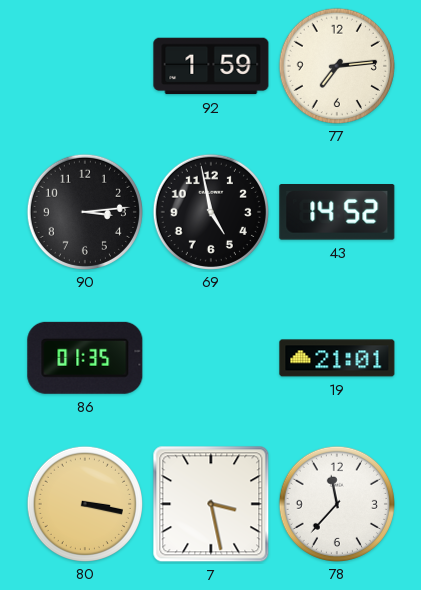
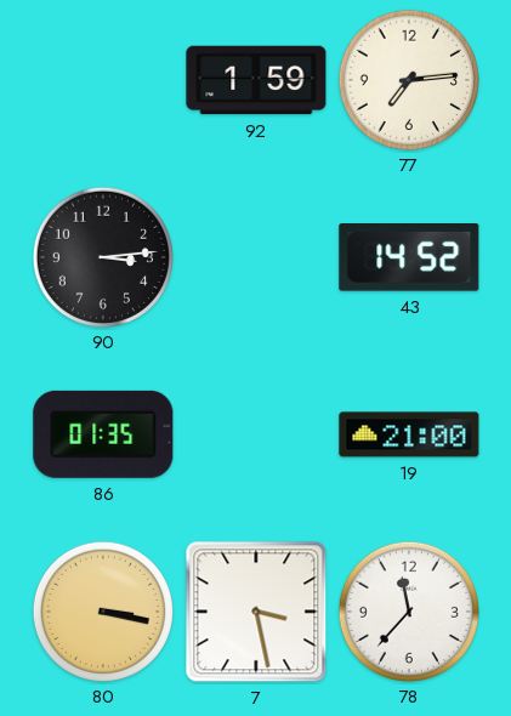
69: 4:58 -> none
19: 21:01 -> 21:00
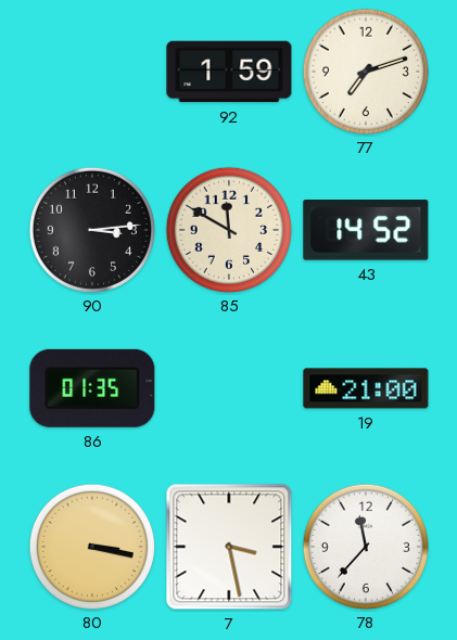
77: 7:14 -> 7:12
85: none -> 11:50
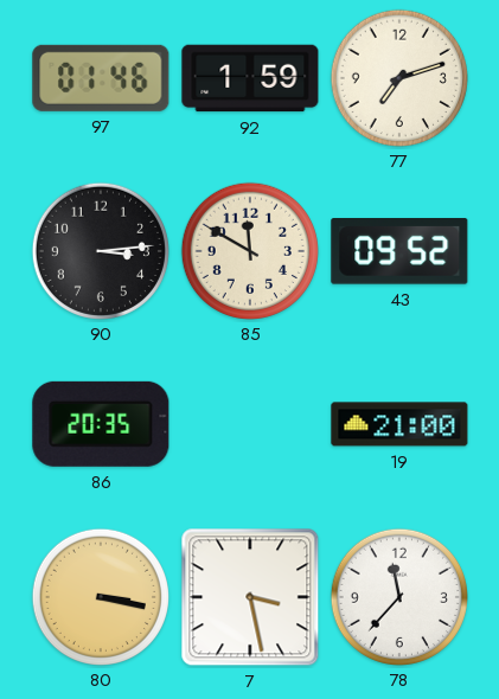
97: none -> 01:46
43: 14:52 -> 09:52
86: 01:35 -> 20:35
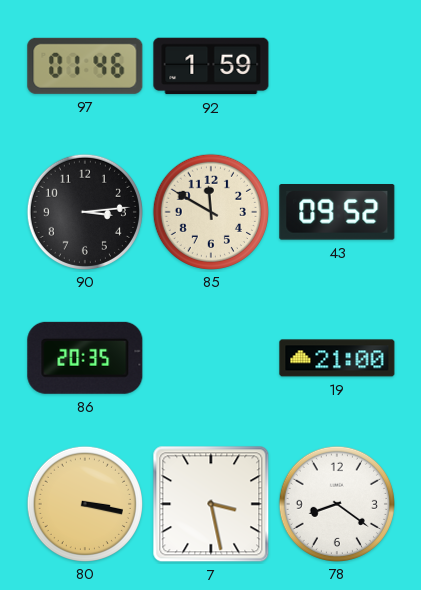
77: 7:12 -> none
78: 11:37 -> 8:21
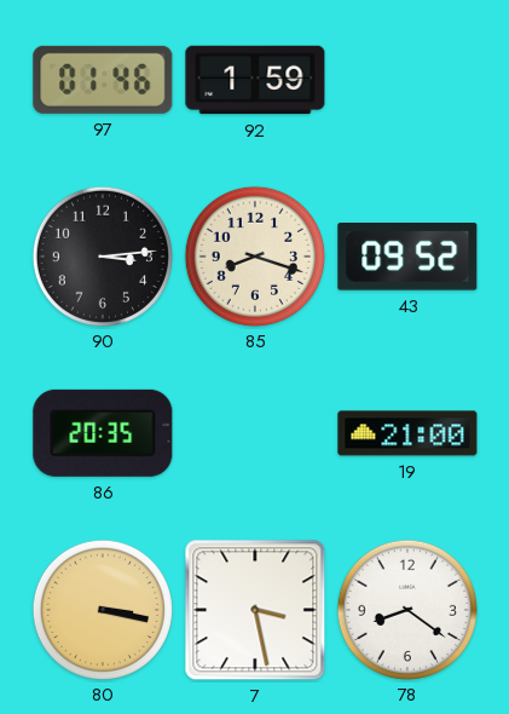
85: 11:50 -> 8:18
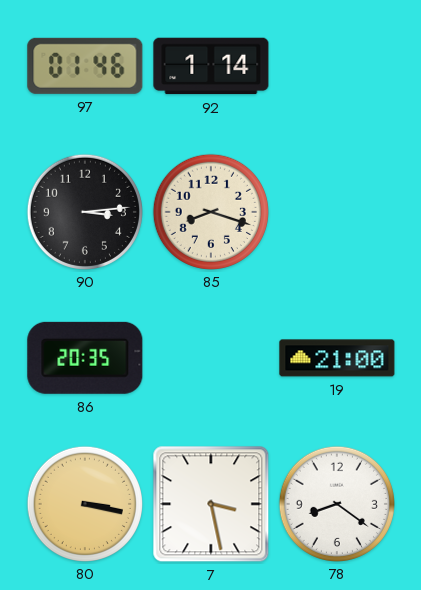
92: 1:59 -> 1:14
43: 09:52 -> none
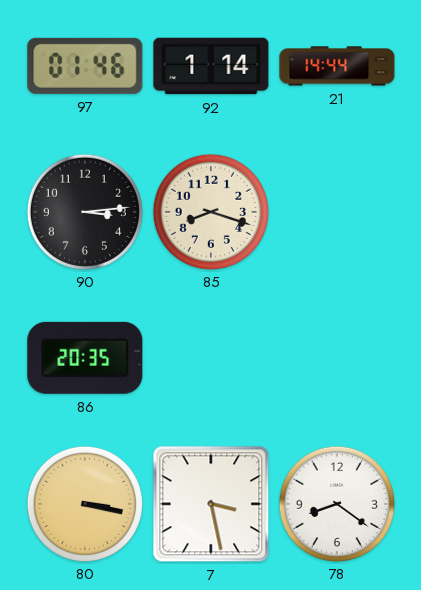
21: none -> 14:44
19: 21:00 -> none
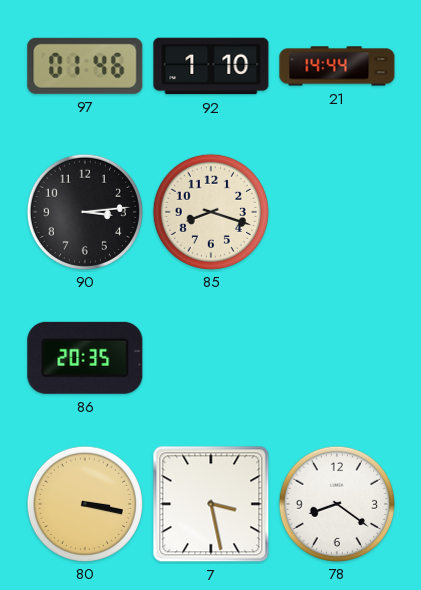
92: 1:14 -> 1:10
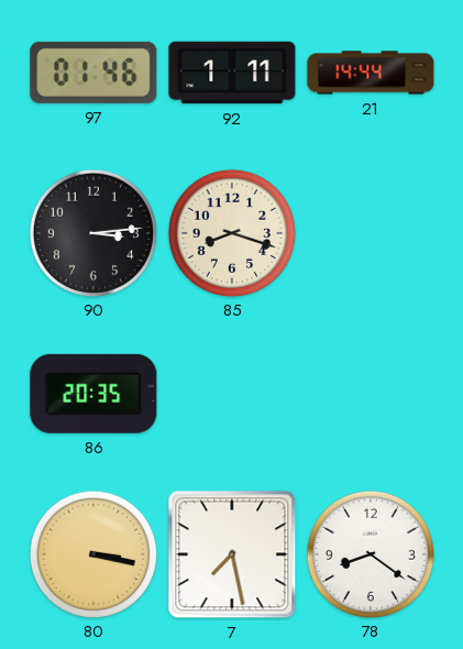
92: 1:10 -> 1:11
7: 3:28 -> 7:28
